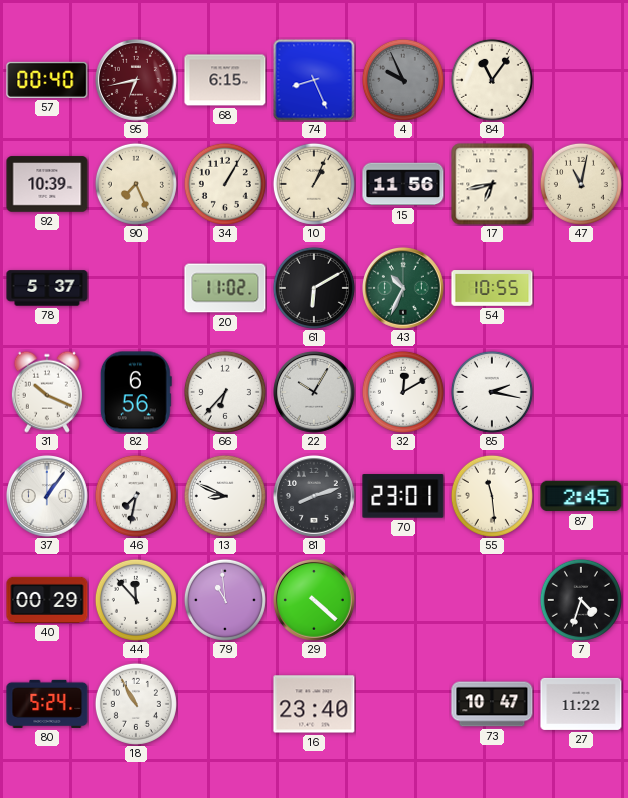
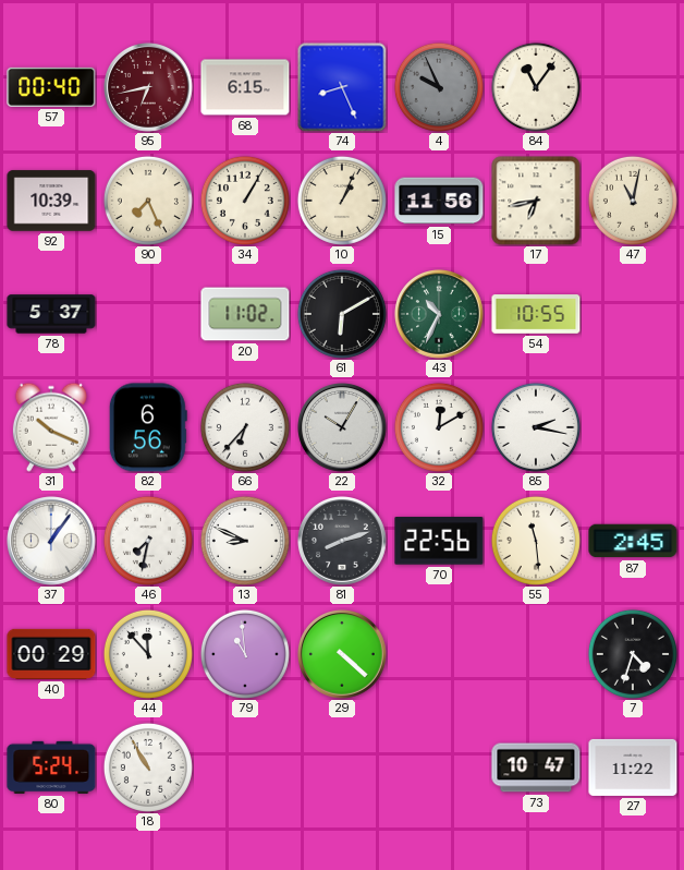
70: 23:01 -> 22:56
16: 23:40 -> none
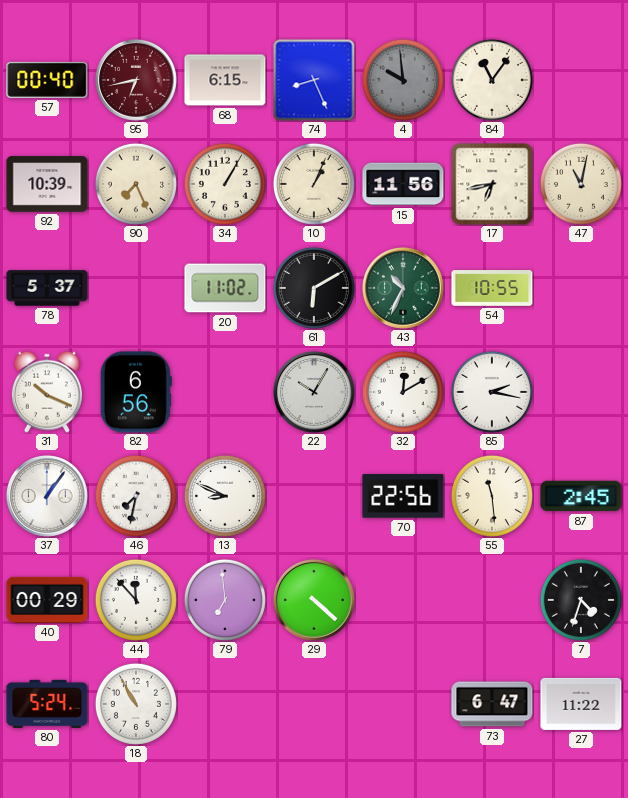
4: 9:56 -> 9:59
66: 6:37 -> none
81: 8:12 -> none
79: 10:59 -> 6:59
73: 10:47 -> 6:47
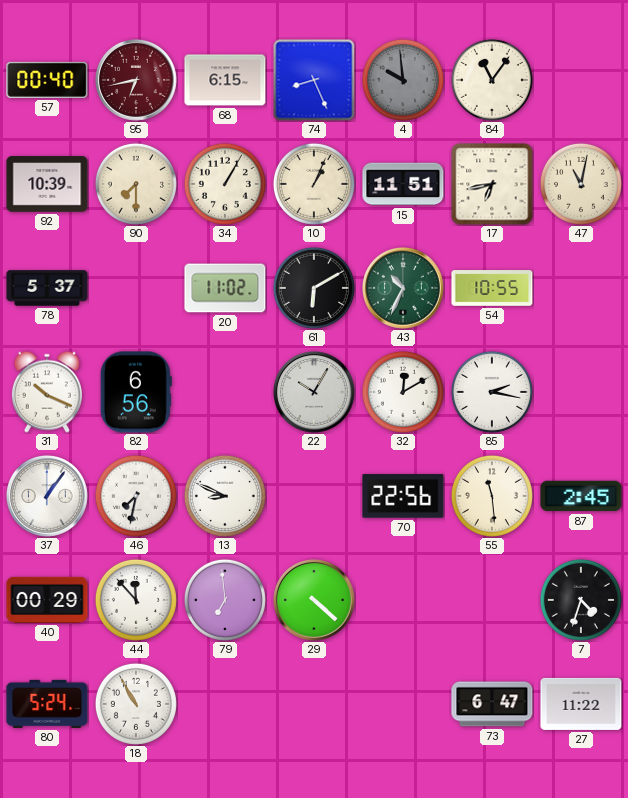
90: 7:26 -> 7:30
15: 11:56 -> 11:51
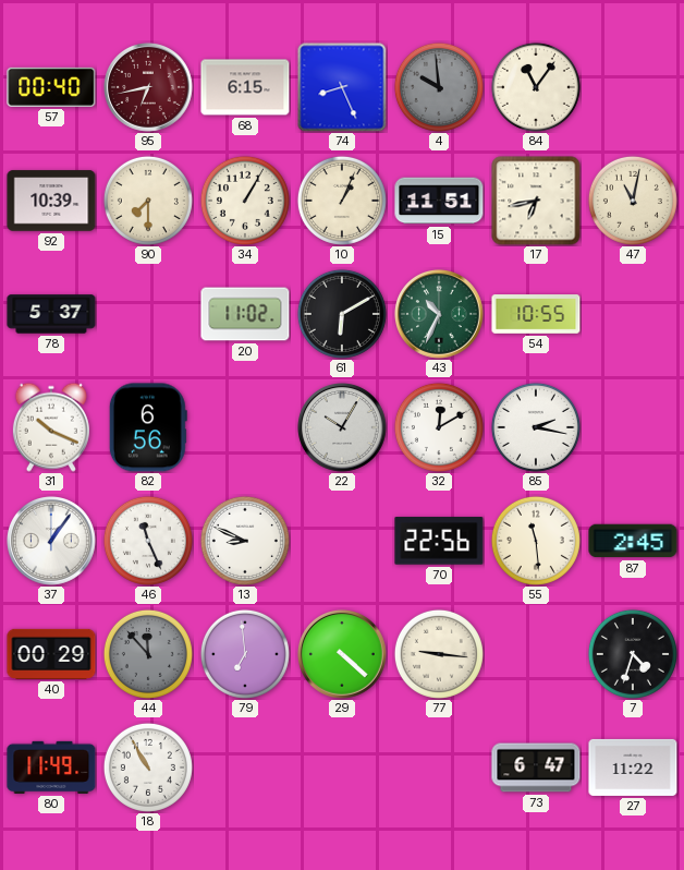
46: 7:32 -> 11:26
44 dial: white -> grey
77: none -> 9:16
80: 5:24 -> 11:49
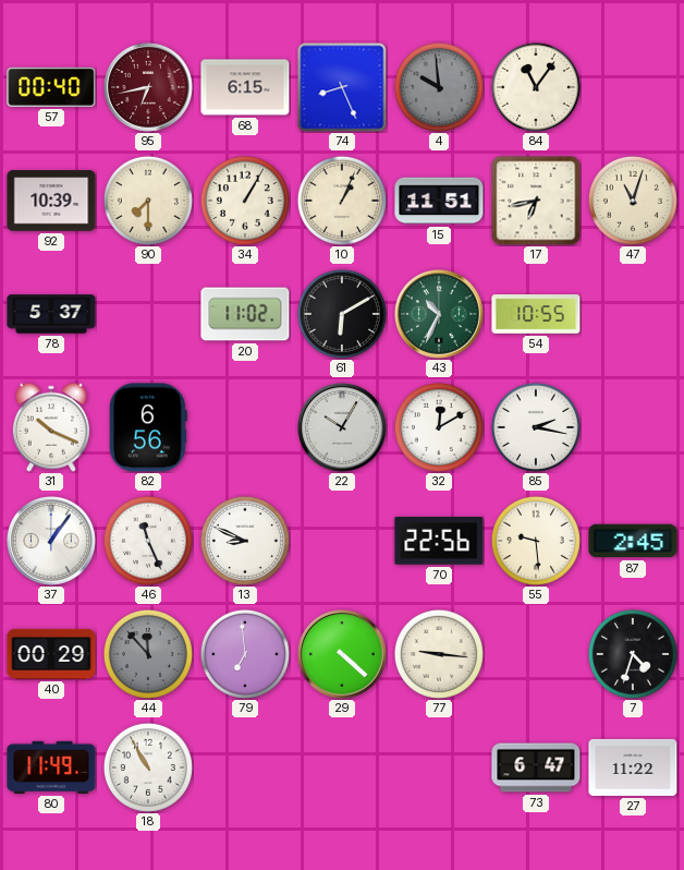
47: 11:02 -> 11:03
55: 11:29 -> 9:29
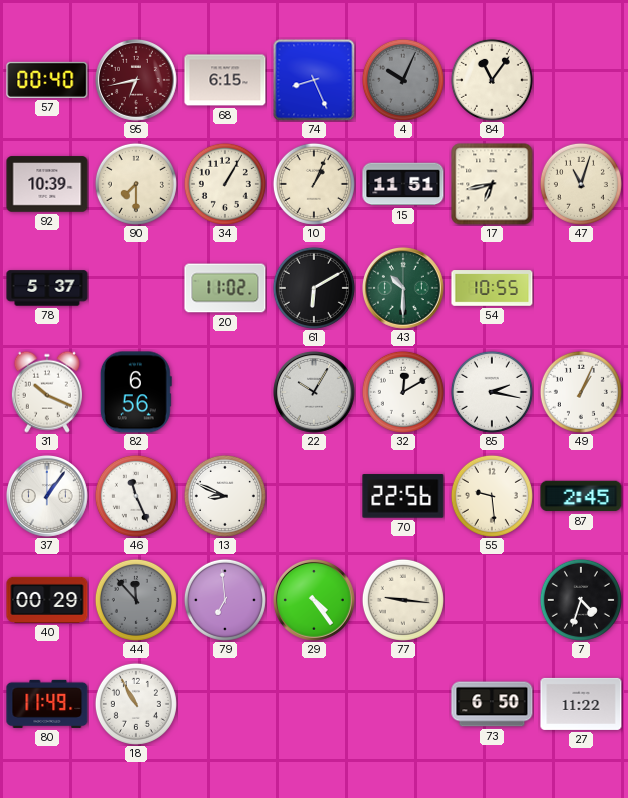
4: 9:59 -> 10:04
43: 10:34 -> 10:30
49: none -> 1:04
29: 4:22 -> 4:24
73: 6:47 -> 6:50
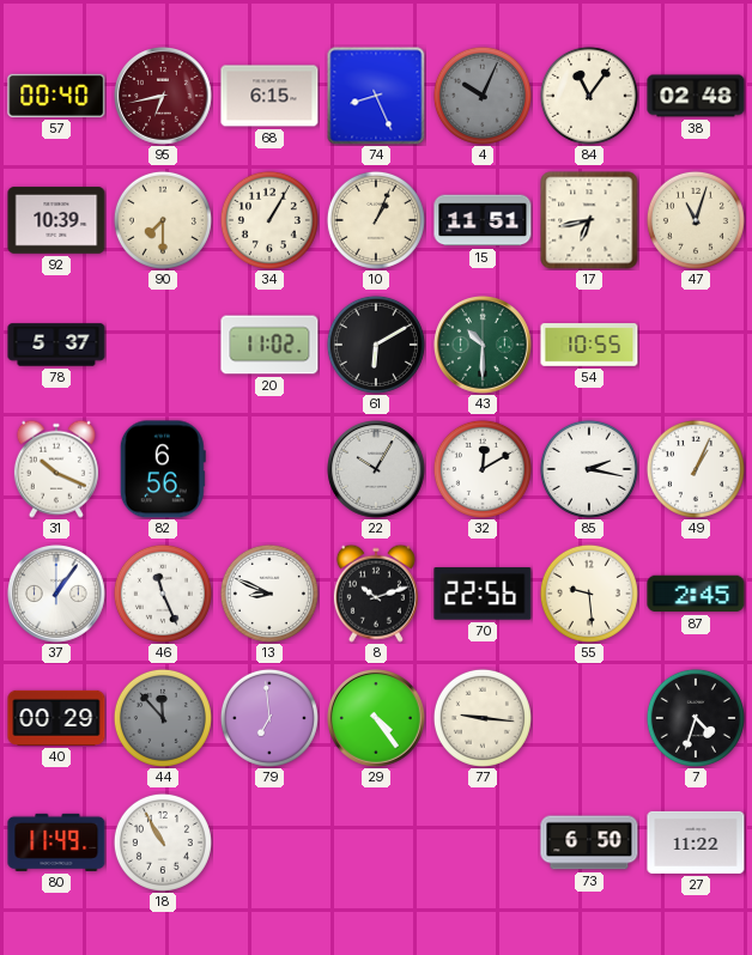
38: none -> 02:48
8: none -> 10:12
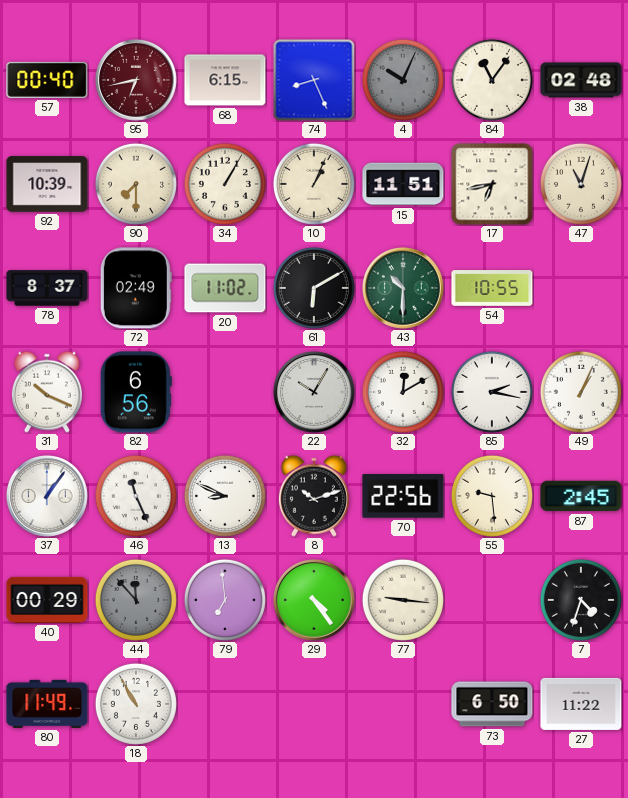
78: 5:37 -> 8:37
72: none -> 02:49
